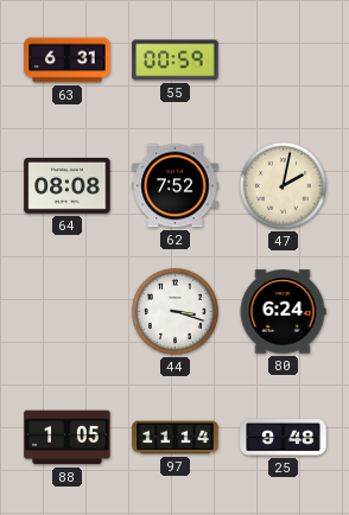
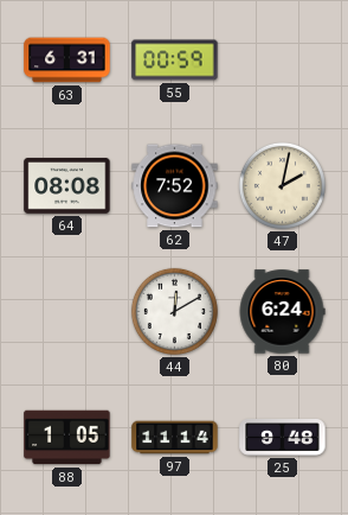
44: 3:18 -> 12:10
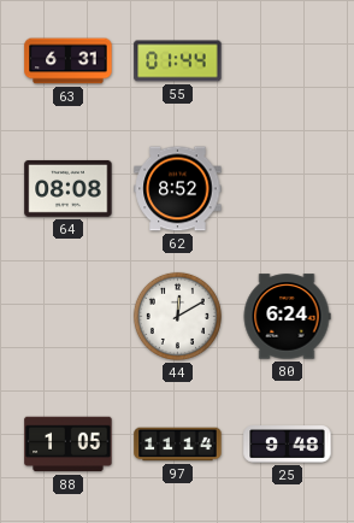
55: 00:59 -> 01:44
62: 7:52 -> 8:52
47: 2:02 -> none
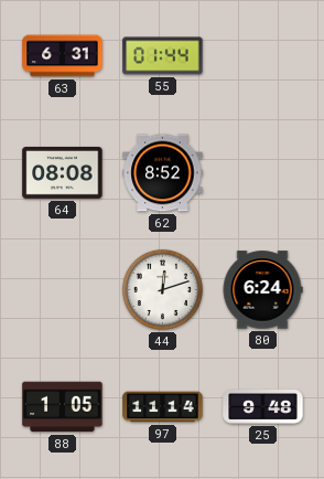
44: 12:10 -> 12:12
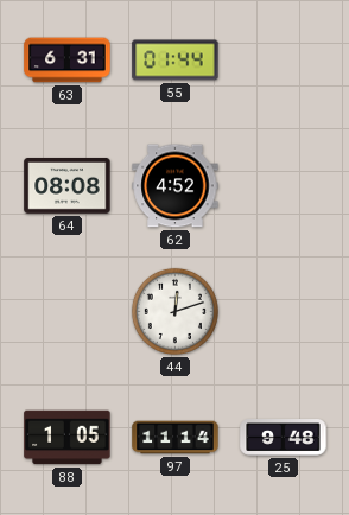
62: 8:52 -> 4:52
80: 6:24 -> none
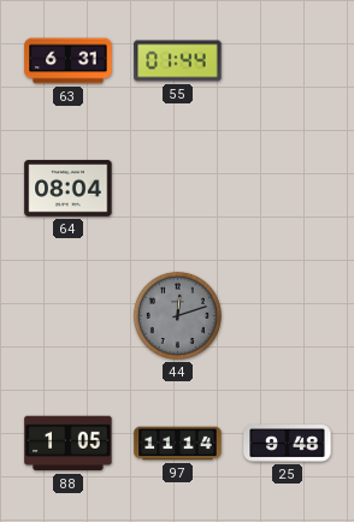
64: 08:08 -> 08:04
62: 4:52 -> none
44 dial: white -> grey
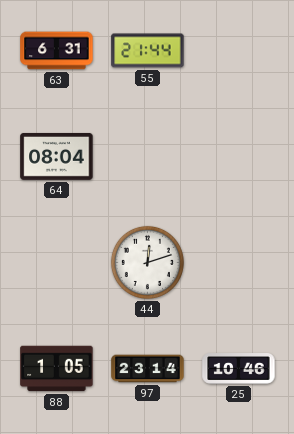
55: 01:44 -> 21:44
44 dial: grey -> white
97: 11:14 -> 23:14
25: 9:48 -> 10:46
